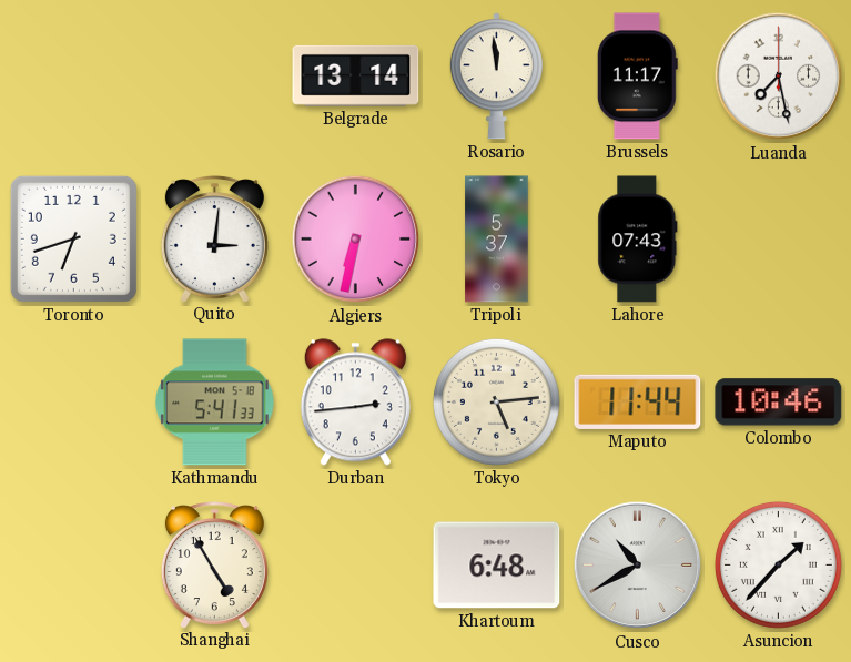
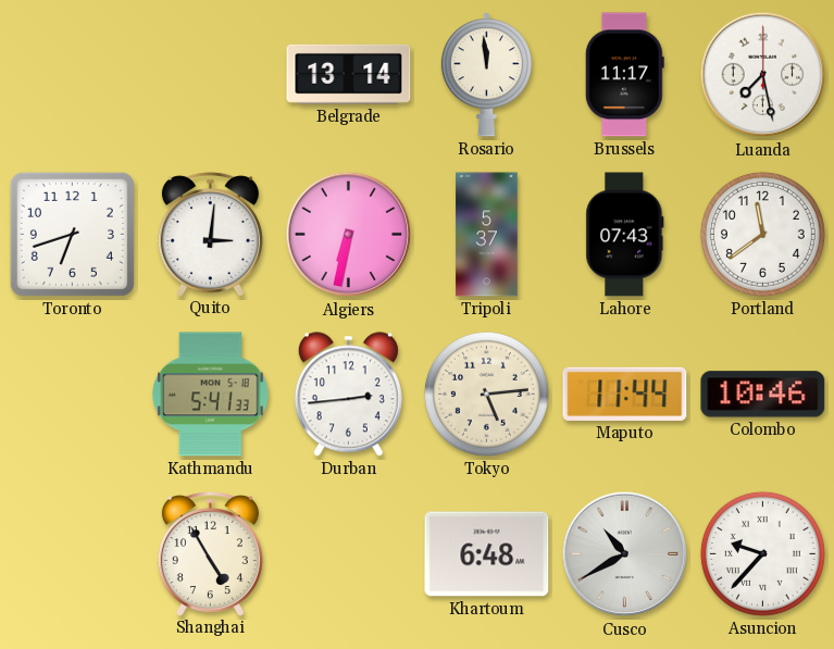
Portland: none -> 11:39
Asuncion: 1:37 -> 9:37
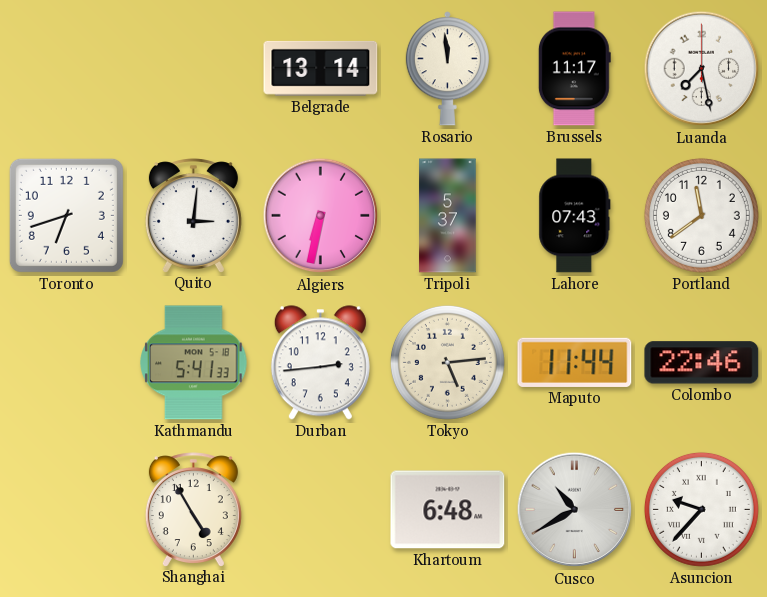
Colombo: 10:46 -> 22:46
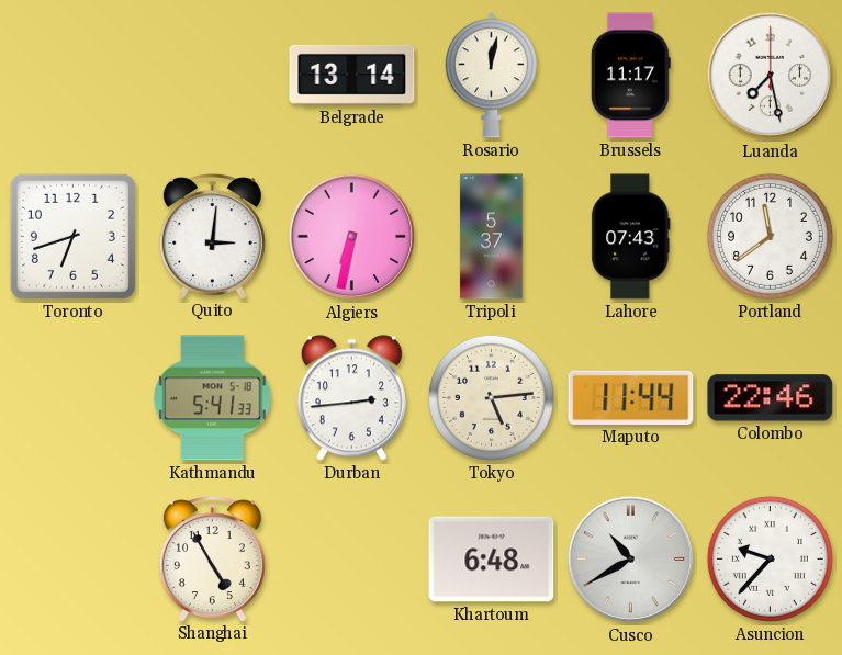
Rosario: 11:59 -> 12:02
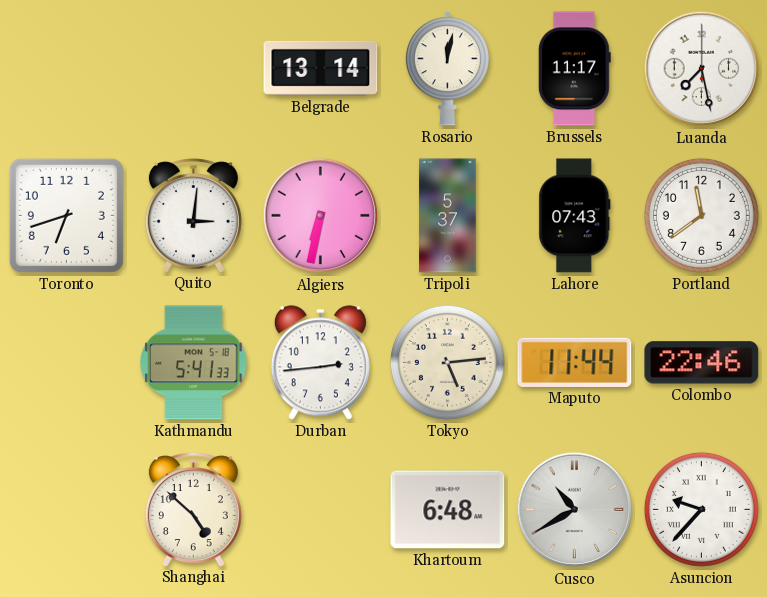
Shanghai: 4:55 -> 4:52
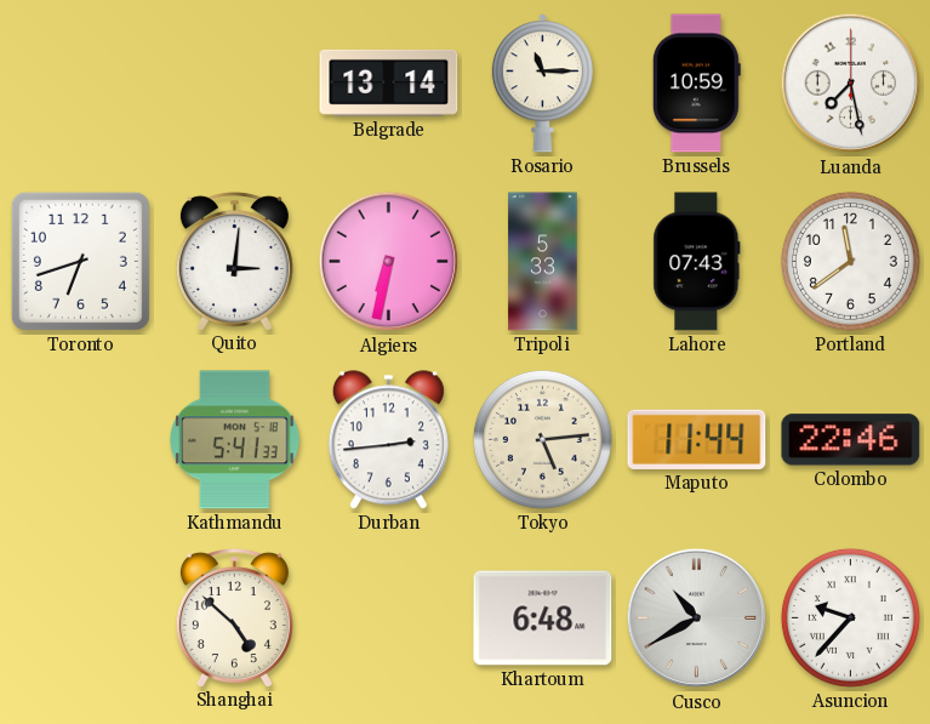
Rosario: 12:02 -> 11:15
Brussels: 11:17 -> 10:59
Tripoli: 5:37 -> 5:33
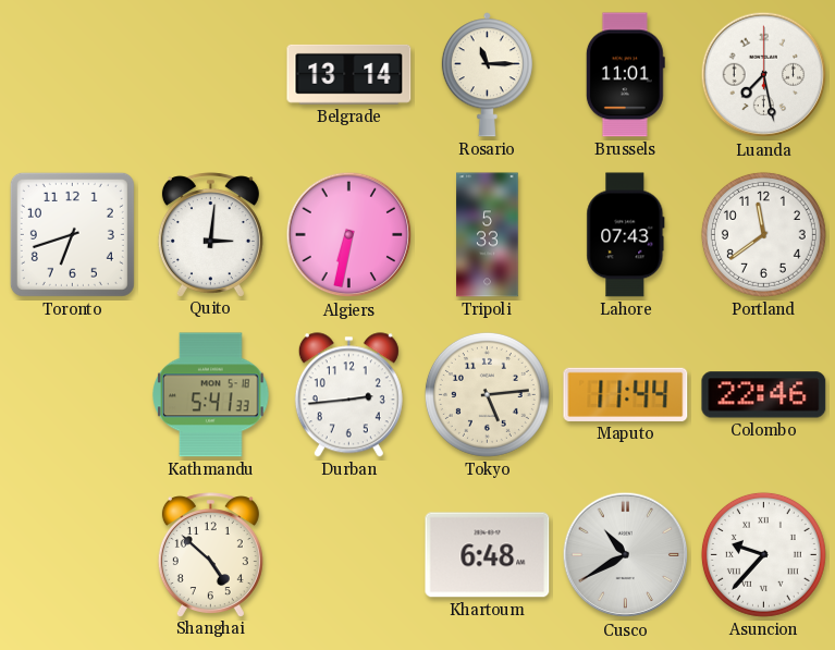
Brussels: 10:59 -> 11:01
